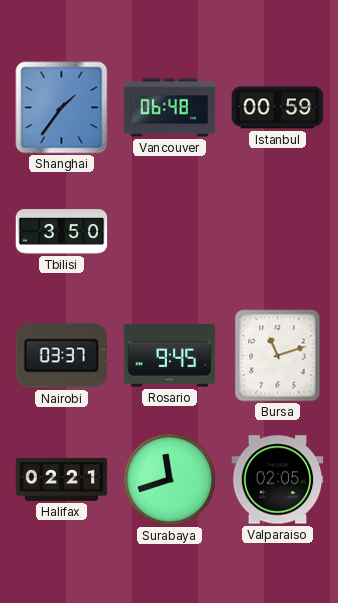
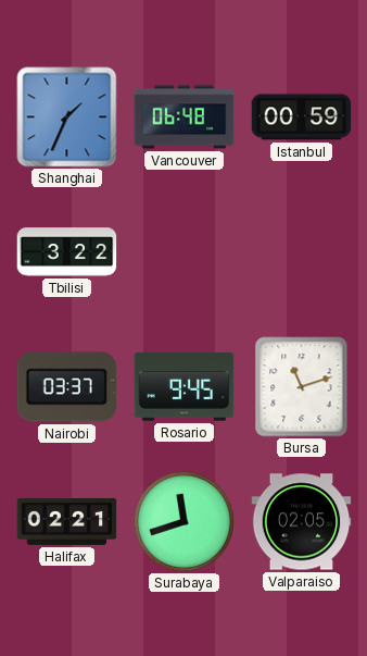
Shanghai: 1:36 -> 1:34
Tbilisi: 3:50 -> 3:22
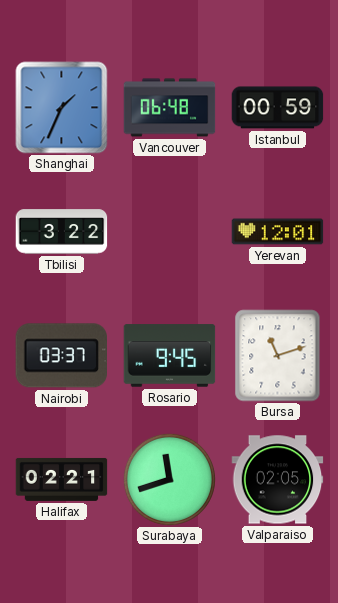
Yerevan: none -> 12:01
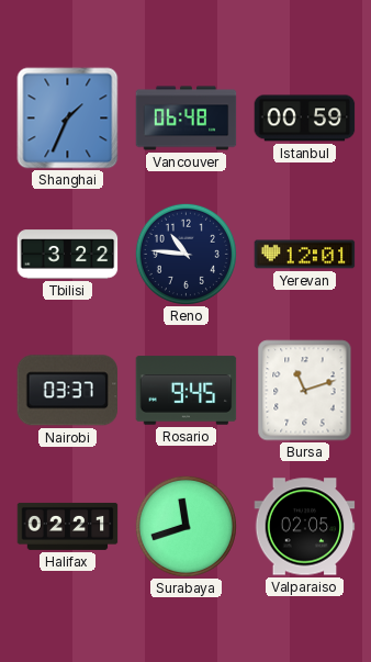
Reno: none -> 10:46
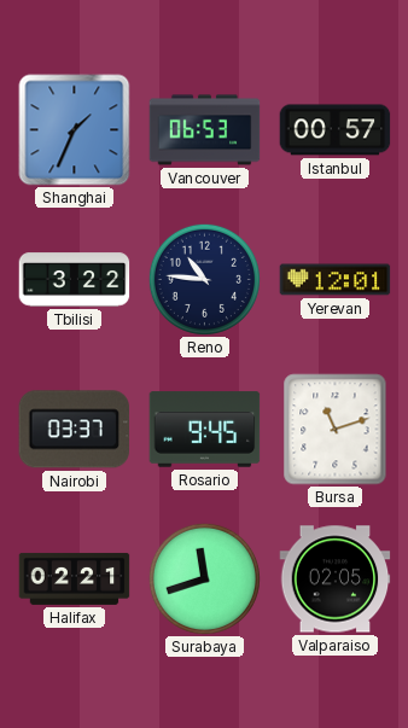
Vancouver: 06:48 -> 06:53
Istanbul: 00:59 -> 00:57
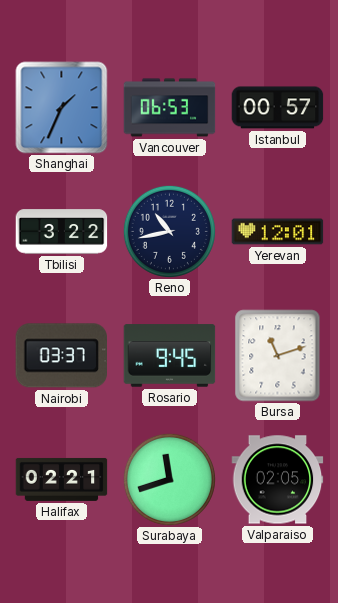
Reno: 10:46 -> 10:43
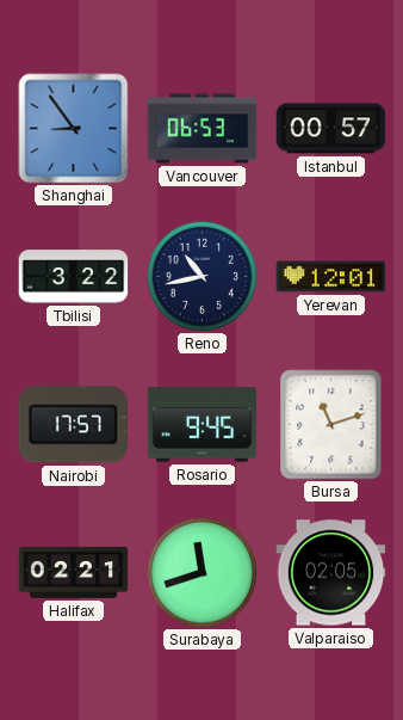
Shanghai: 1:34 -> 8:54
Nairobi: 03:37 -> 17:57
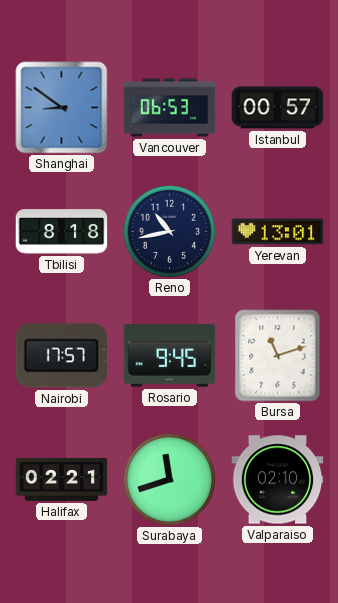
Shanghai: 8:54 -> 8:51
Tbilisi: 3:22 -> 8:18
Yerevan: 12:01 -> 13:01
Valparaiso: 02:05 -> 02:10
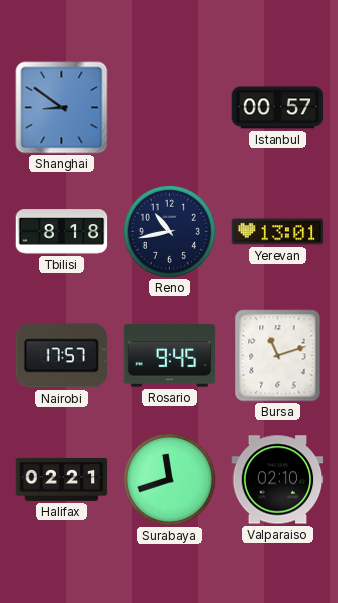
Vancouver: 06:53 -> none
